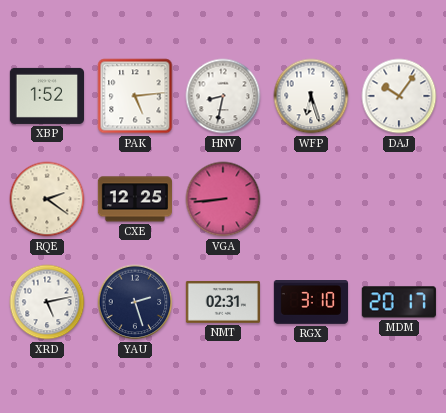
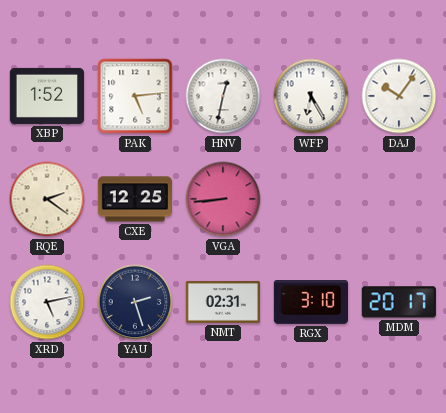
HNV: 8:32 -> 12:32
WFP: 6:27 -> 6:25
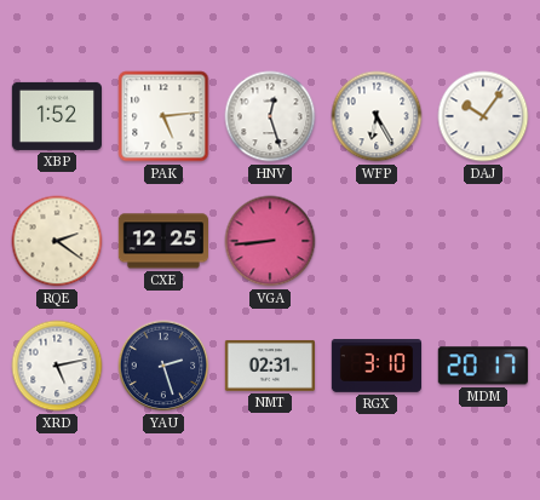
HNV: 12:32 -> 12:27
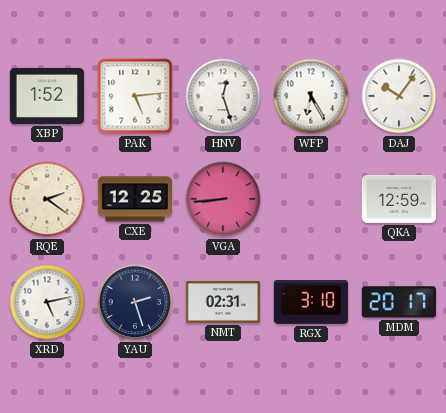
QKA: none -> 12:59
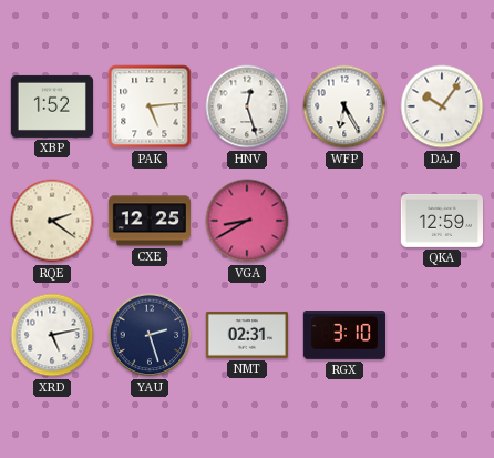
VGA: 8:44 -> 8:40
MDM: 20:17 -> none
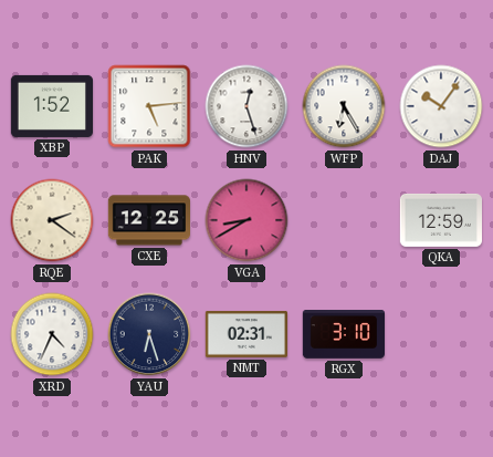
XRD: 5:13 -> 4:34
YAU: 2:27 -> 6:27
